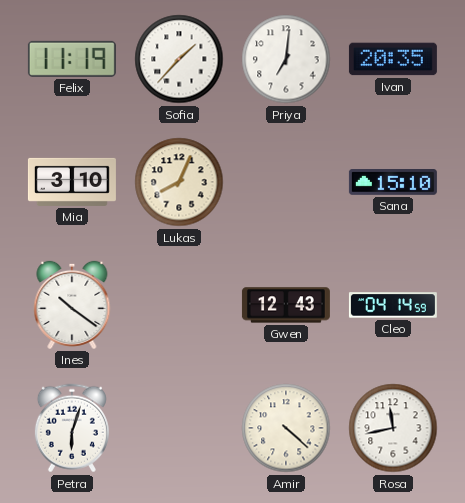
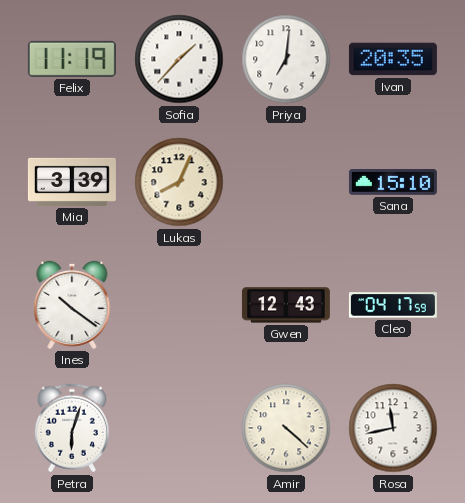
Mia: 3:10 -> 3:39
Cleo: 04:14 -> 04:17
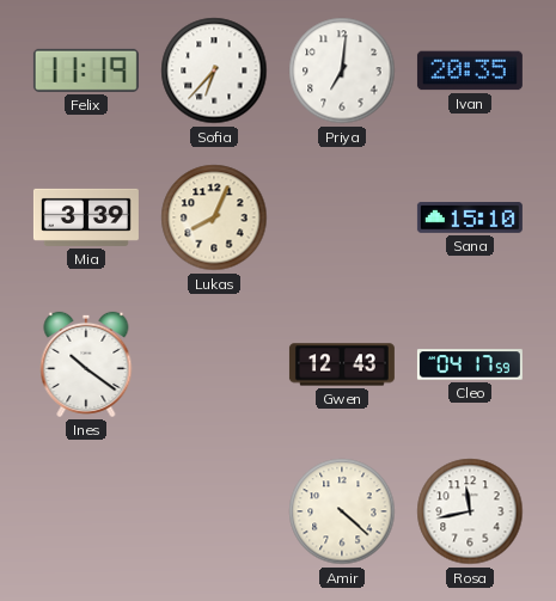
Sofia: 1:37 -> 6:37
Petra: 6:03 -> none
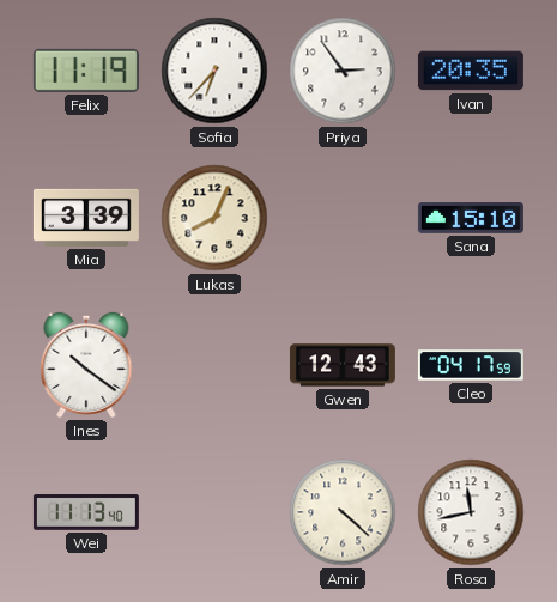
Priya: 7:01 -> 2:54
Wei: none -> 11:13
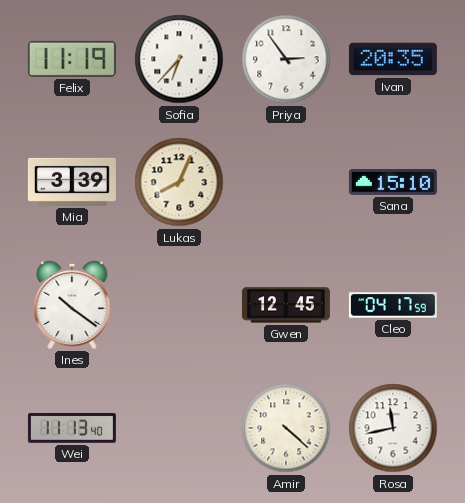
Gwen: 12:43 -> 12:45
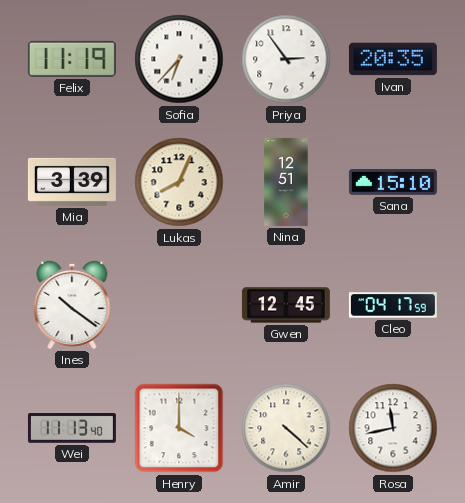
Nina: none -> 12:51
Henry: none -> 4:00
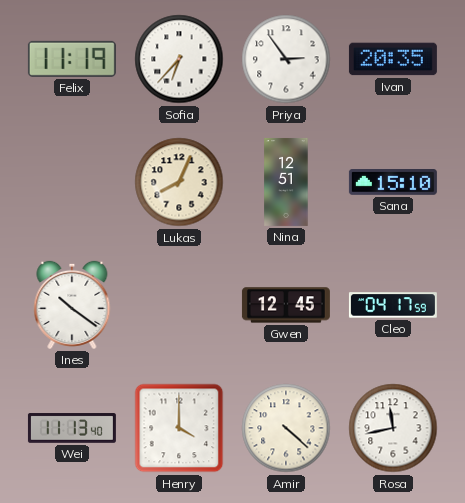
Mia: 3:39 -> none
